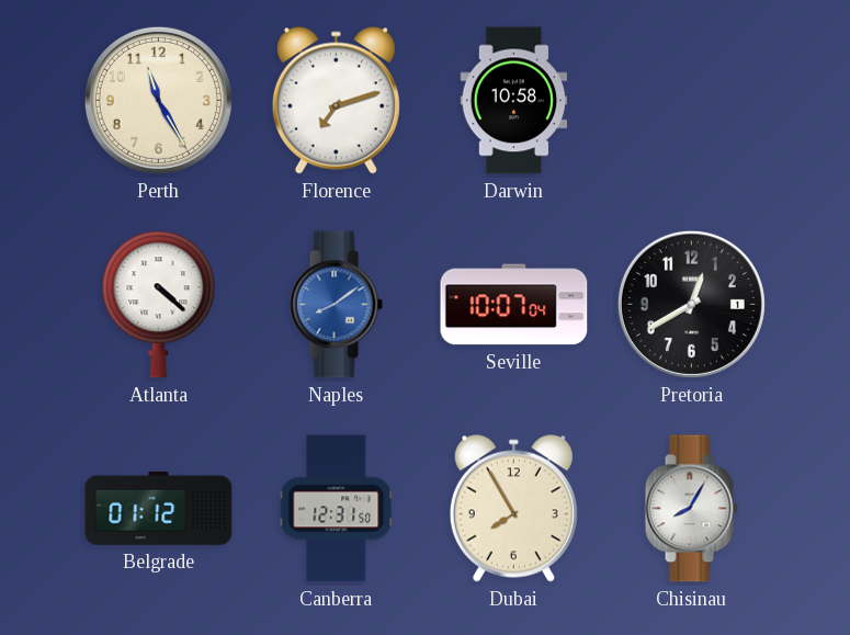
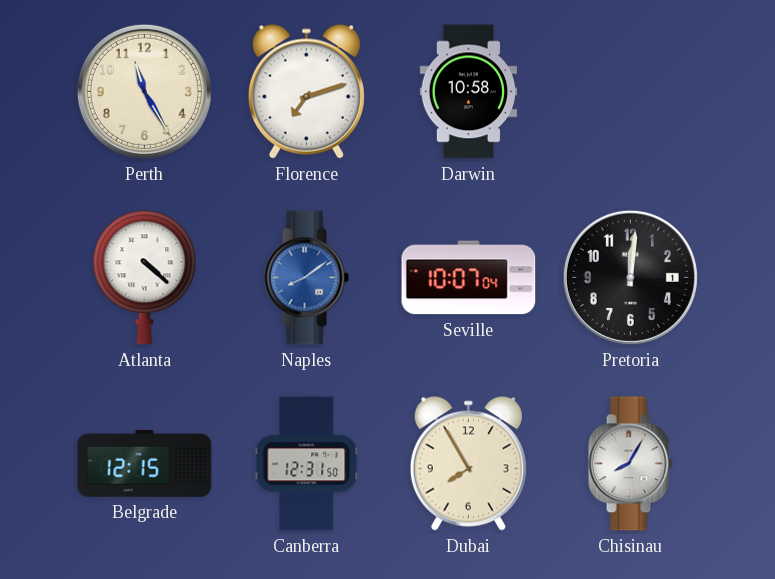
Pretoria: 12:40 -> 12:01
Belgrade: 01:12 -> 12:15
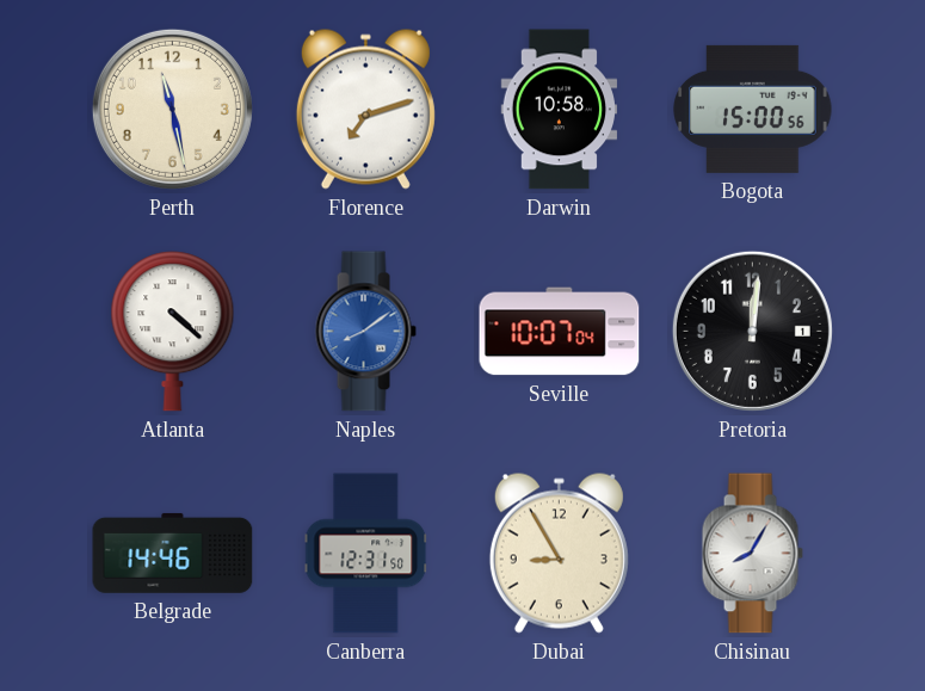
Perth: 11:25 -> 11:28
Bogota: none -> 15:00
Belgrade: 12:15 -> 14:46
Dubai: 7:55 -> 8:55
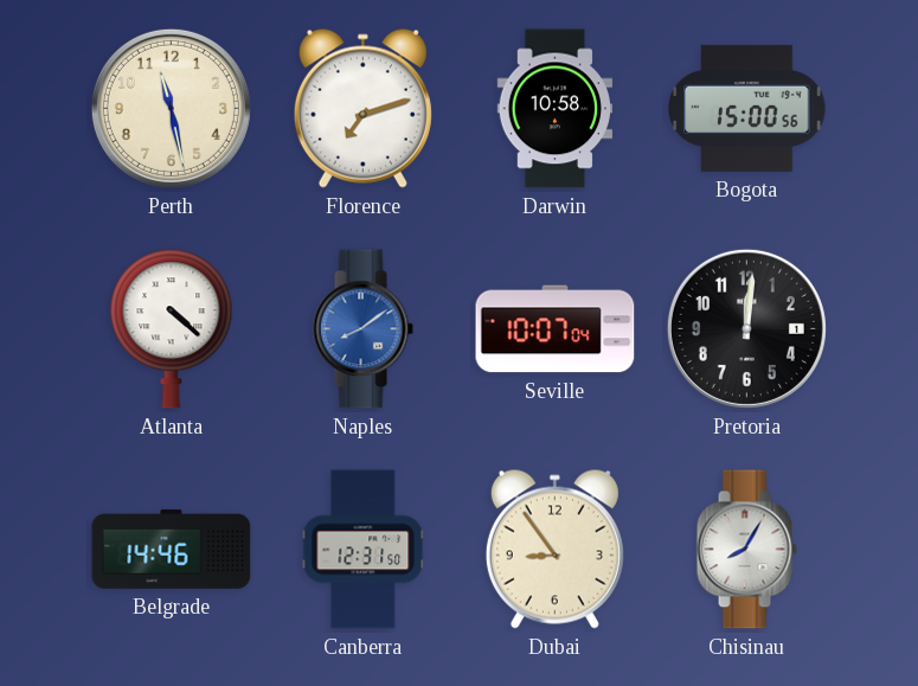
Dubai: 8:55 -> 8:54
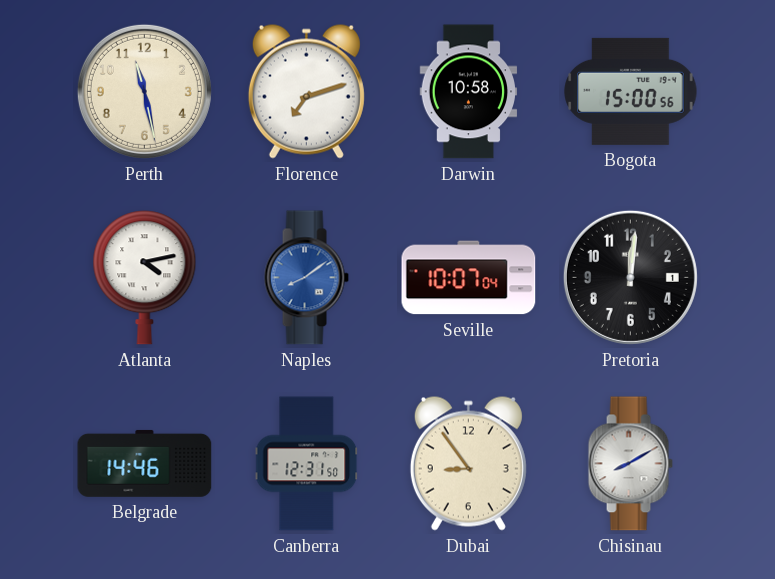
Atlanta: 4:22 -> 4:13
Chisinau: 8:05 -> 8:10
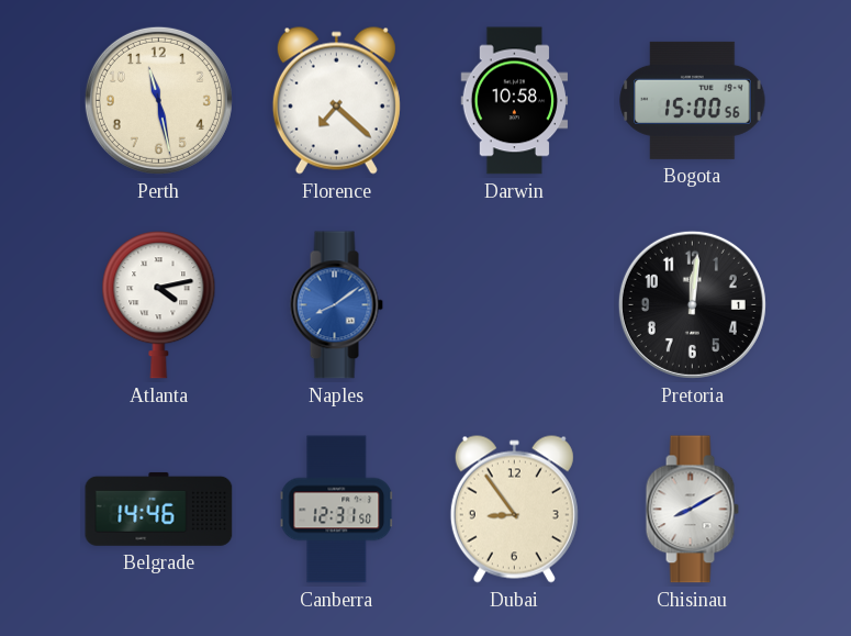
Florence: 7:12 -> 7:22
Seville: 10:07 -> none
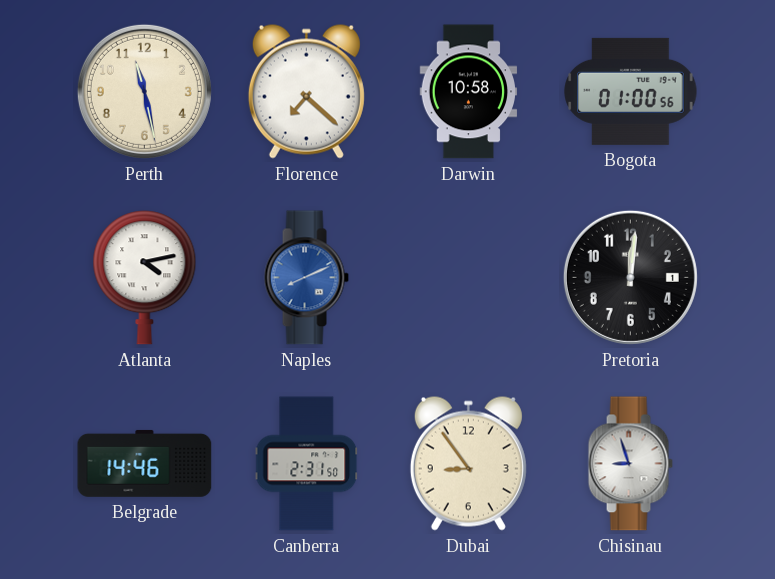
Bogota: 15:00 -> 01:00
Naples: 8:09 -> 8:11
Canberra: 12:31 -> 2:31
Chisinau: 8:10 -> 8:57
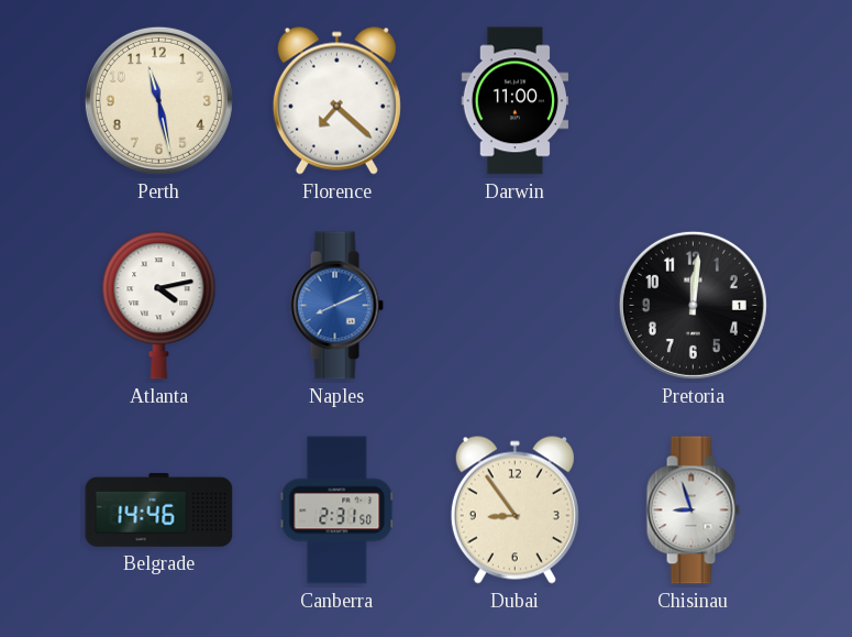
Darwin: 10:58 -> 11:00
Bogota: 01:00 -> none
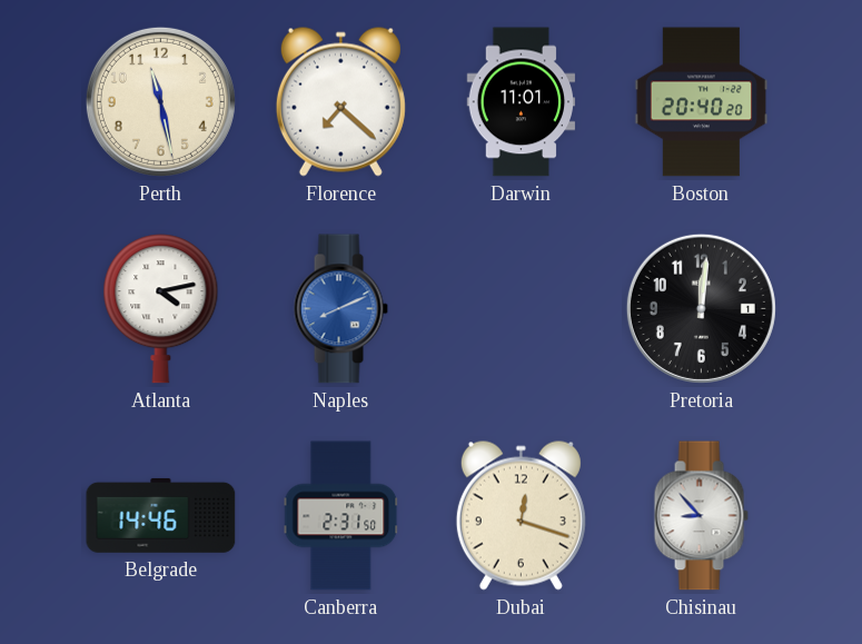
Darwin: 11:00 -> 11:01
Boston: none -> 20:40
Dubai: 8:54 -> 12:18
Chisinau: 8:57 -> 8:53
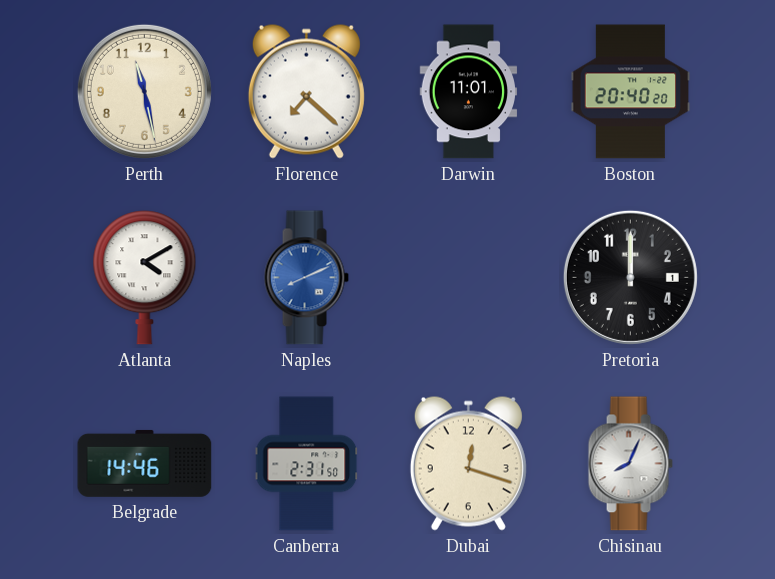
Atlanta: 4:13 -> 4:10
Pretoria: 12:01 -> 12:00
Chisinau: 8:53 -> 8:04
